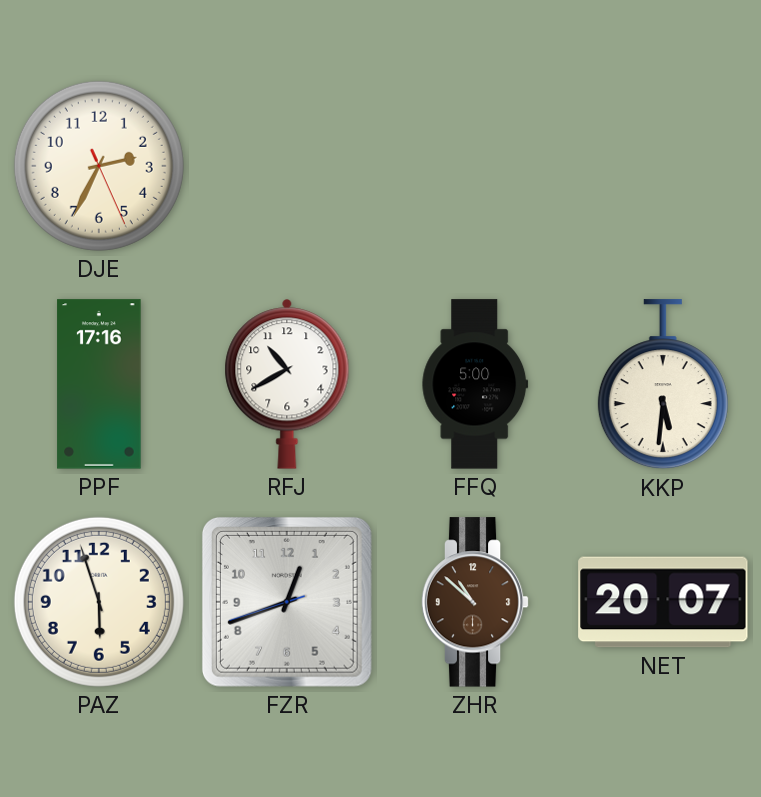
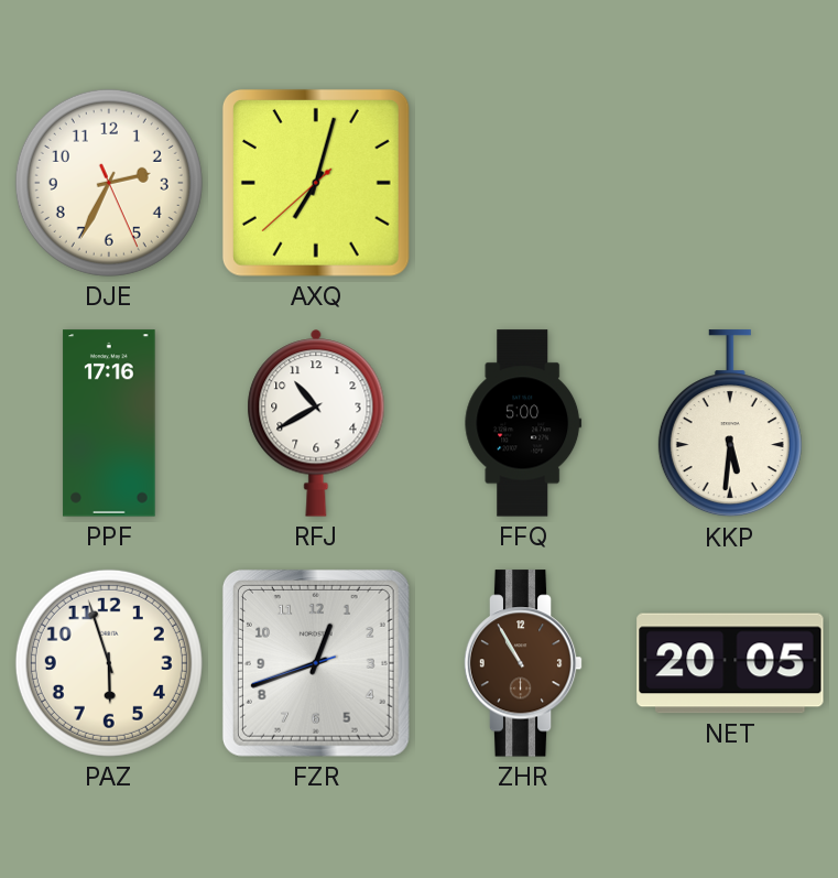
AXQ: none -> 7:02
ZHR: 10:52 -> 10:55
NET: 20:07 -> 20:05
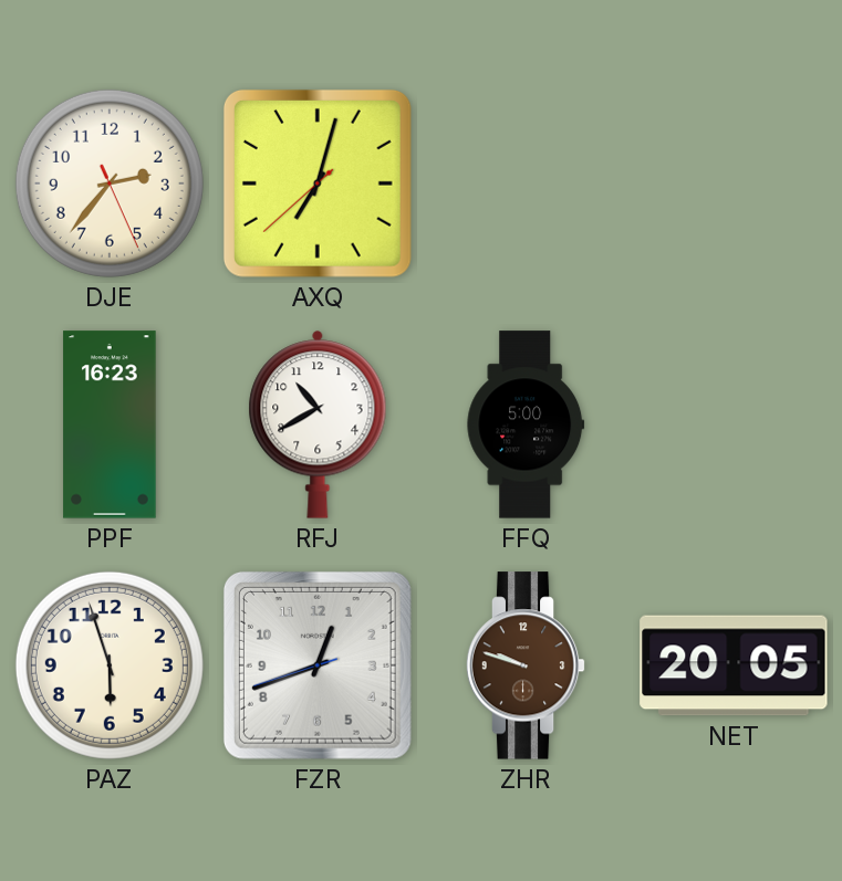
DJE: 2:34 -> 2:36
PPF: 17:16 -> 16:23
KKP: 5:31 -> none
ZHR: 10:55 -> 9:48
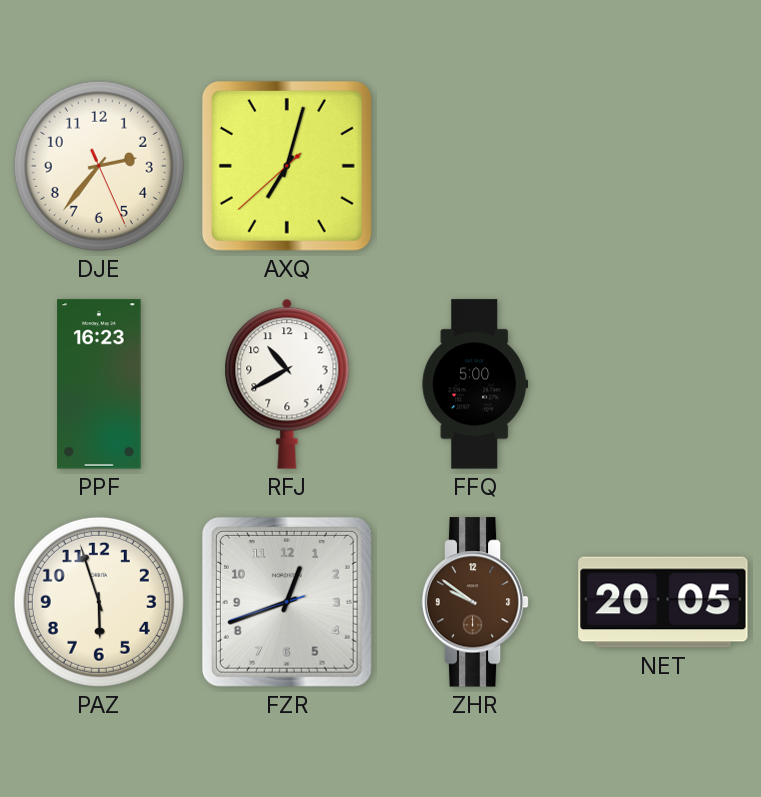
ZHR: 9:48 -> 9:51
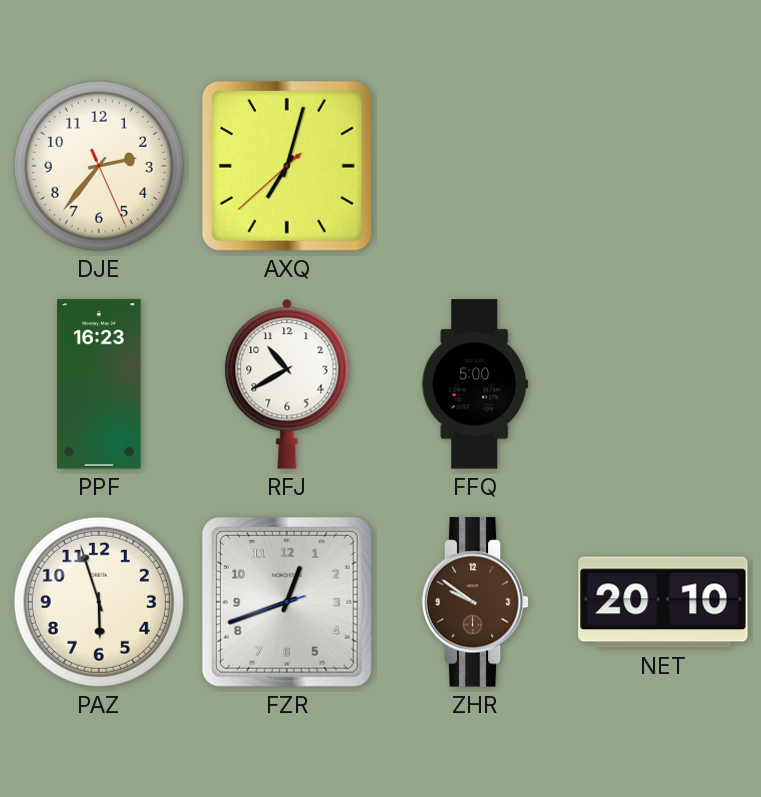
NET: 20:05 -> 20:10
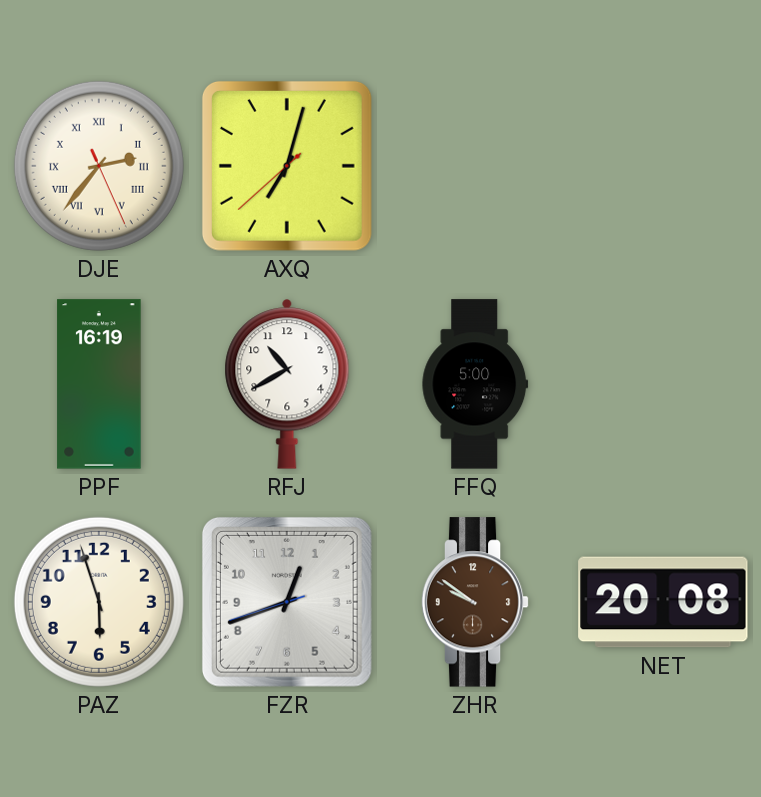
DJE numerals: Arabic -> Roman
PPF: 16:23 -> 16:19
NET: 20:10 -> 20:08
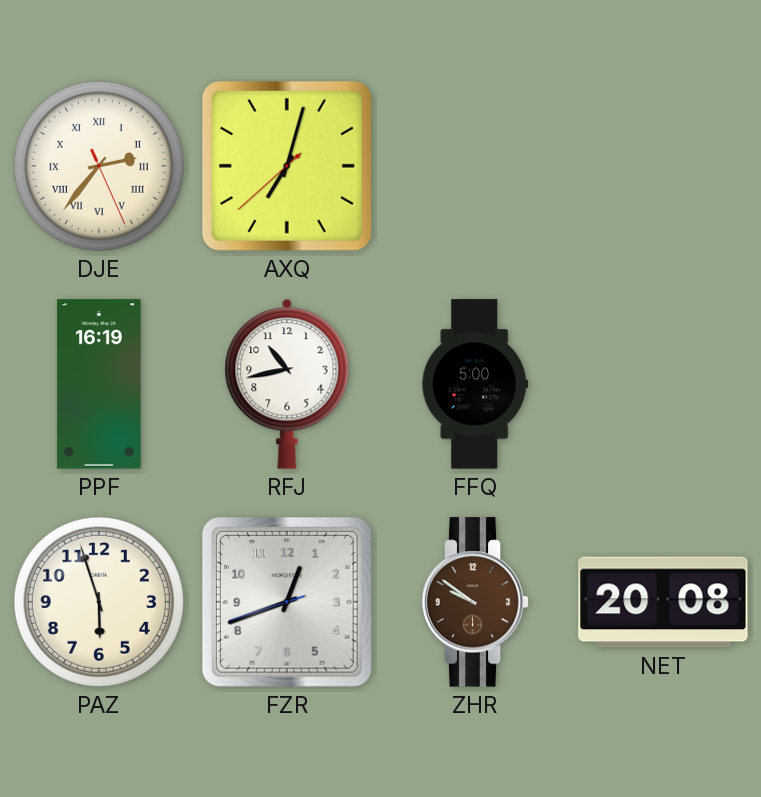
RFJ: 10:40 -> 10:43
